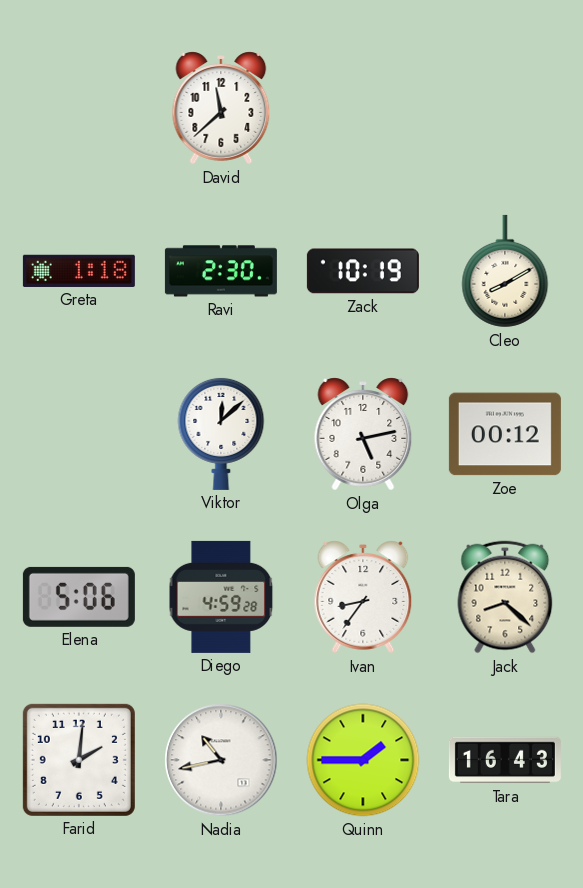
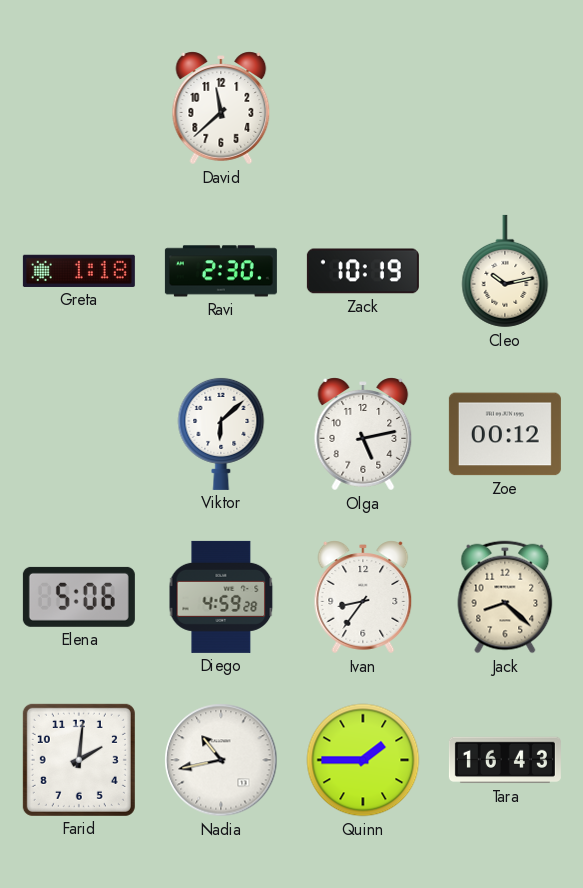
Cleo: 8:10 -> 10:13
Viktor: 12:08 -> 6:08
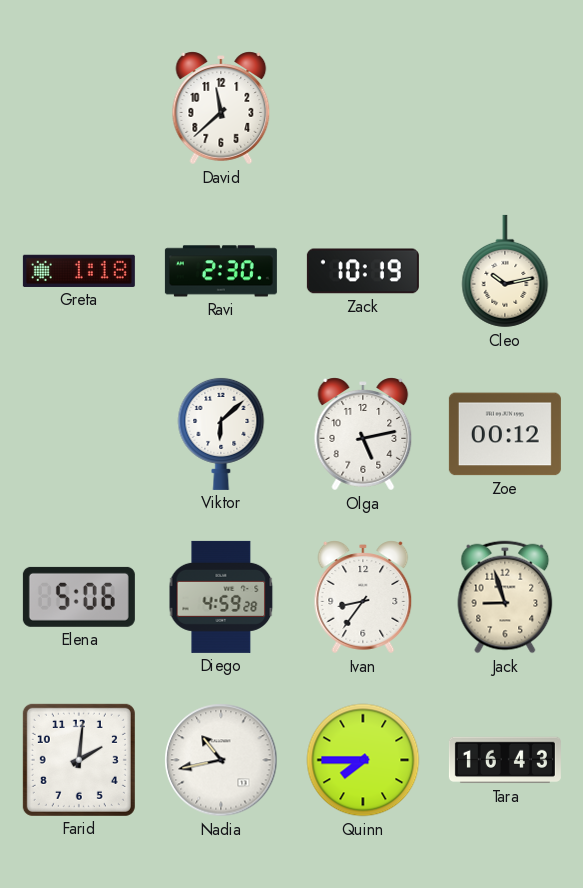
Jack: 8:22 -> 8:57
Quinn: 1:45 -> 7:45
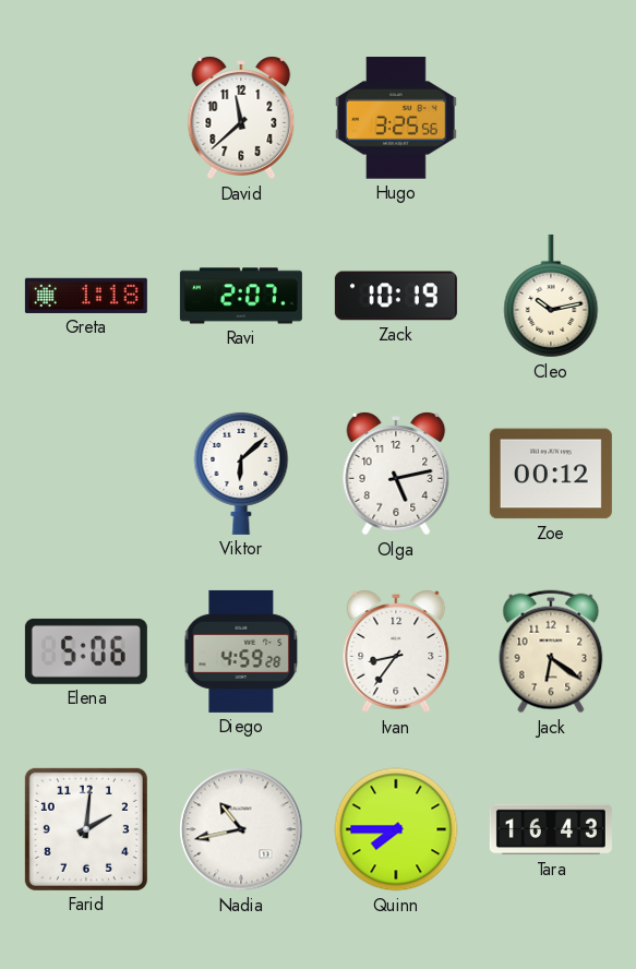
Hugo: none -> 3:25
Ravi: 2:30 -> 2:07
Jack: 8:57 -> 6:21
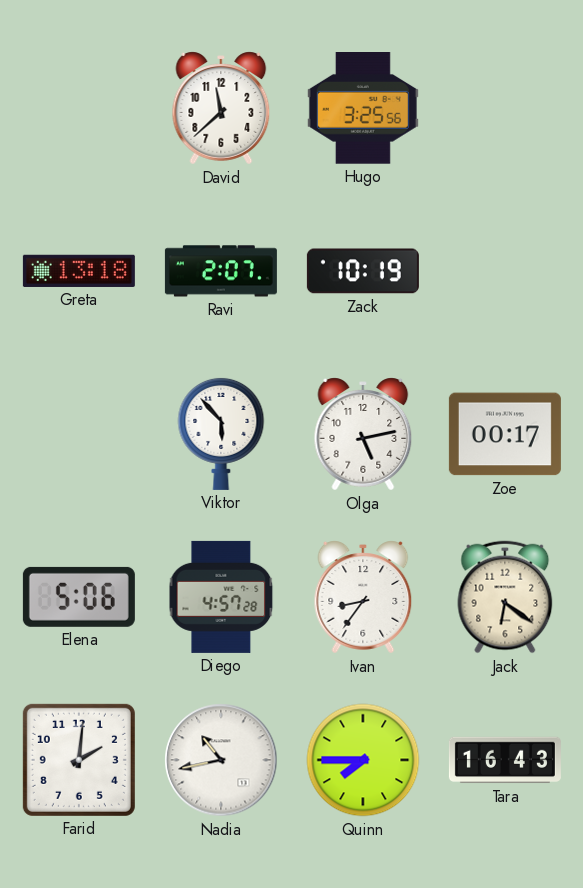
Greta: 1:18 -> 13:18
Cleo: 10:13 -> none
Viktor: 6:08 -> 5:53
Zoe: 00:12 -> 00:17
Diego: 4:59 -> 4:57
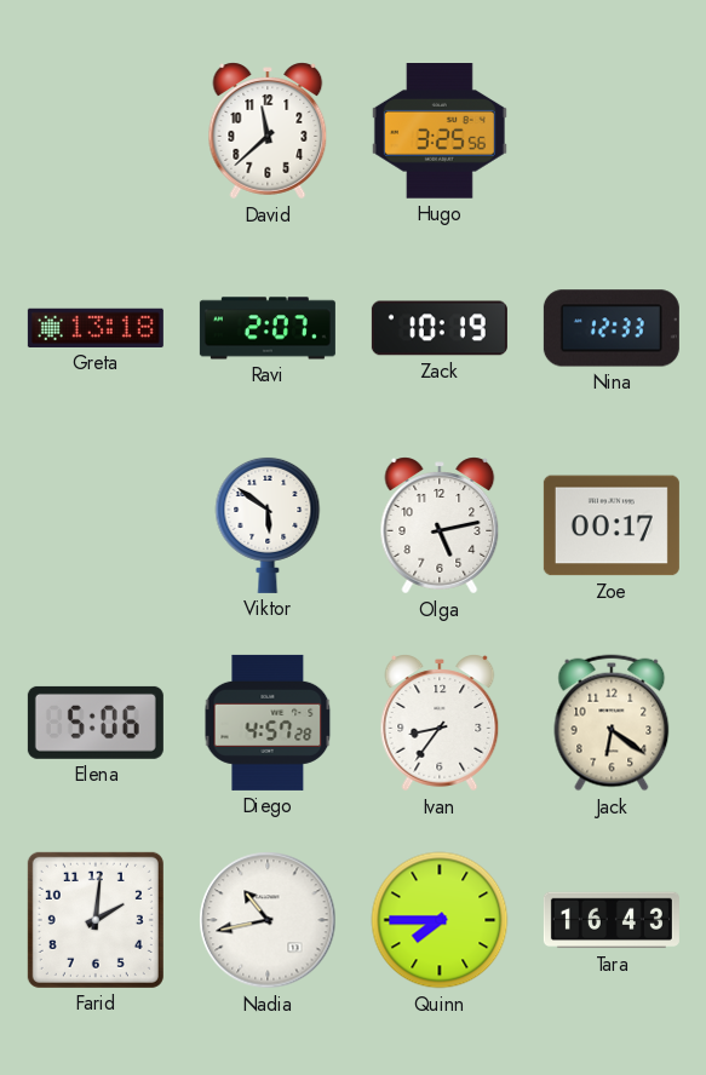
Nina: none -> 12:33
Viktor: 5:53 -> 5:51
